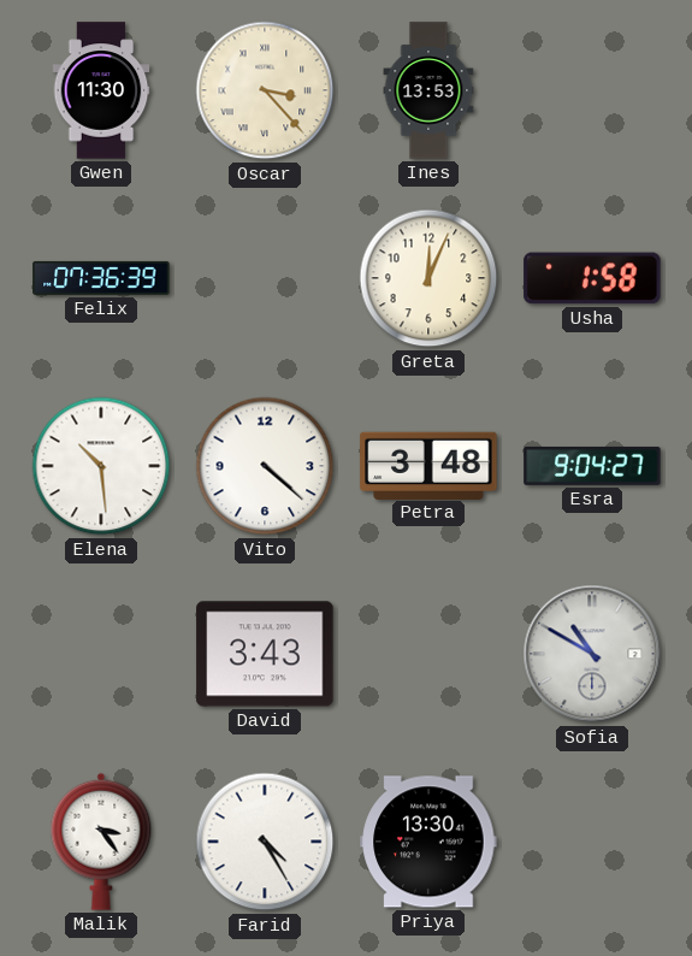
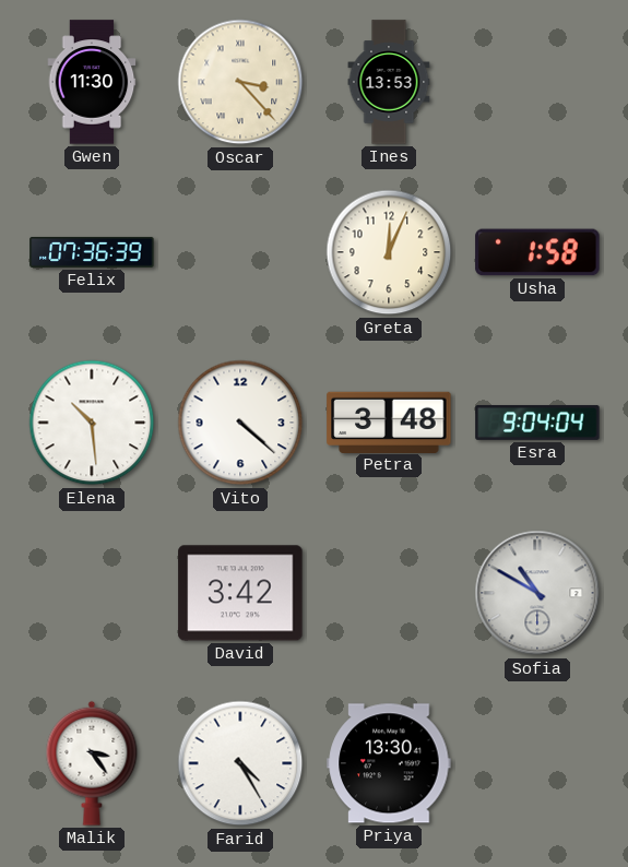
Esra: 9:04:27 -> 9:04:04
David: 3:43 -> 3:42
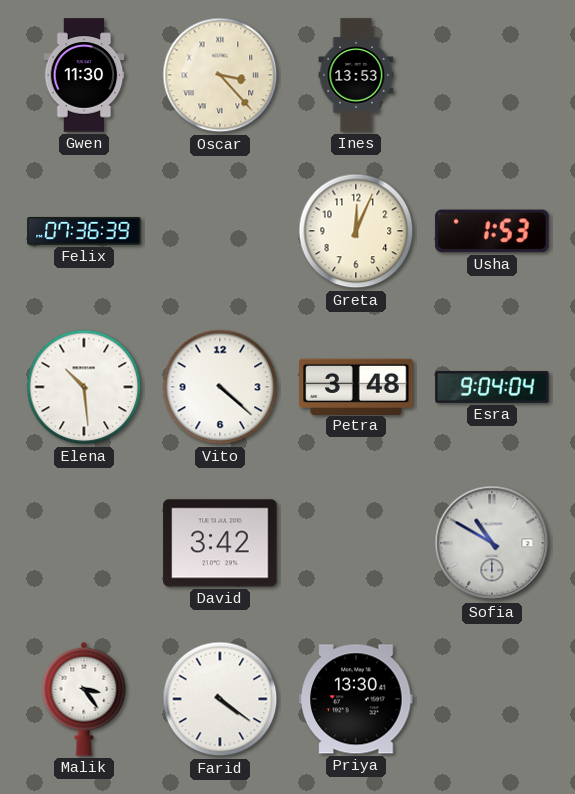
Usha: 1:58 -> 1:53
Farid: 4:25 -> 4:21
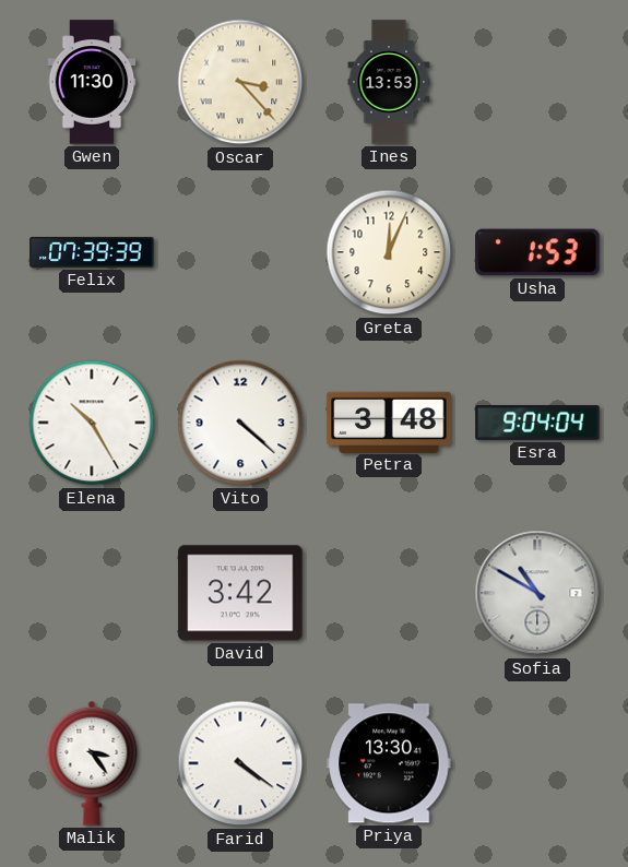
Felix: 07:36 -> 07:39
Elena: 10:29 -> 10:25
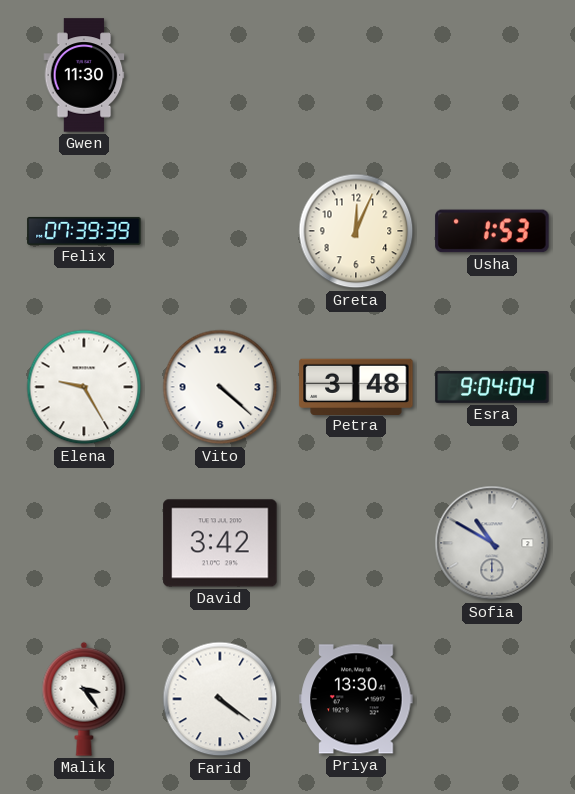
Oscar: 3:23 -> none
Ines: 13:53 -> none
Elena: 10:25 -> 9:25
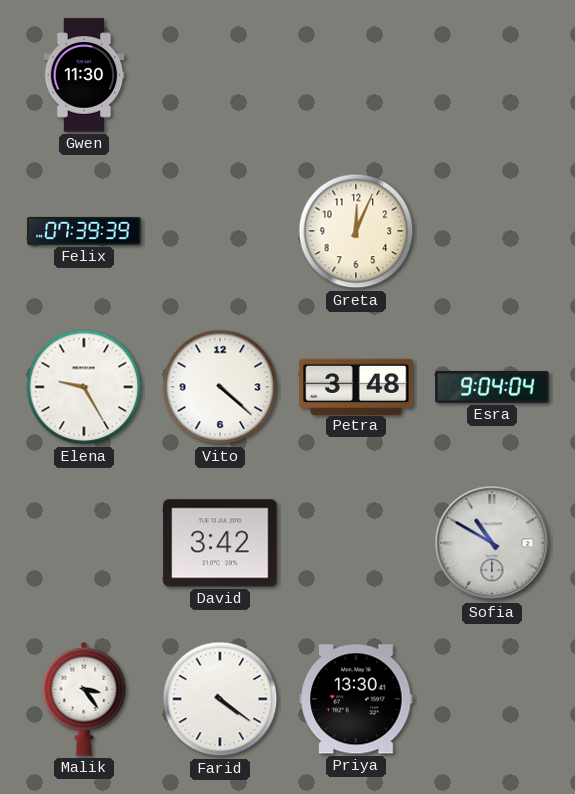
Usha: 1:53 -> none
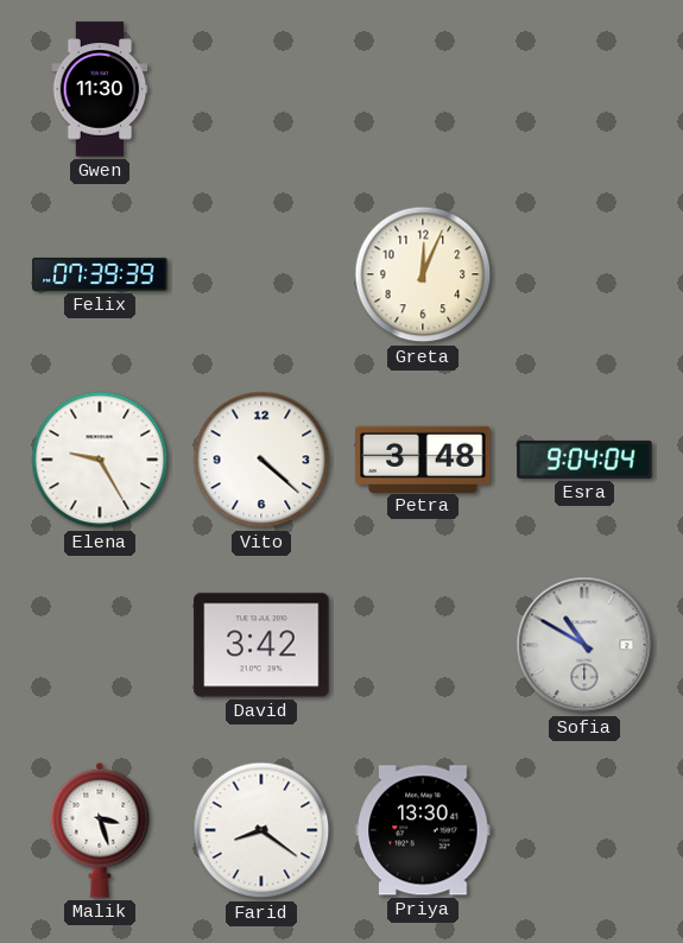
Malik: 3:24 -> 3:27
Farid: 4:21 -> 8:21
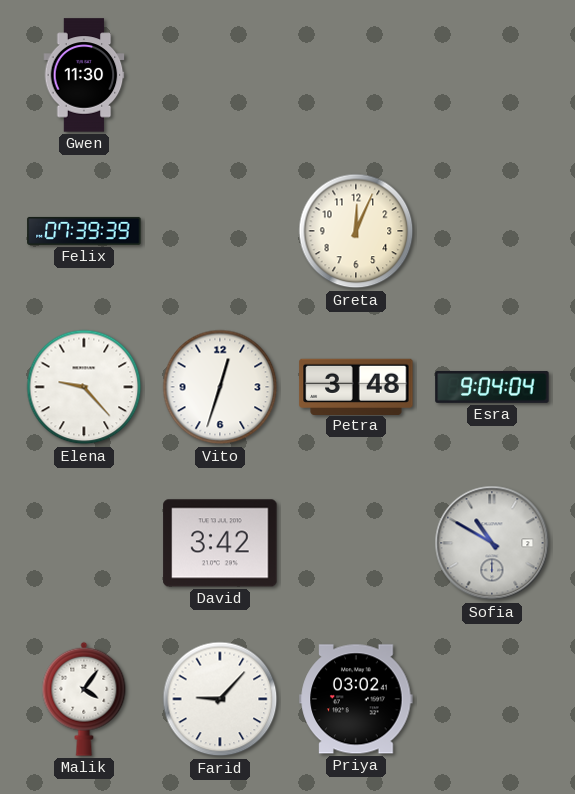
Elena: 9:25 -> 9:23
Vito: 4:22 -> 12:33
Malik: 3:27 -> 4:06
Farid: 8:21 -> 9:07
Priya: 13:30 -> 03:02
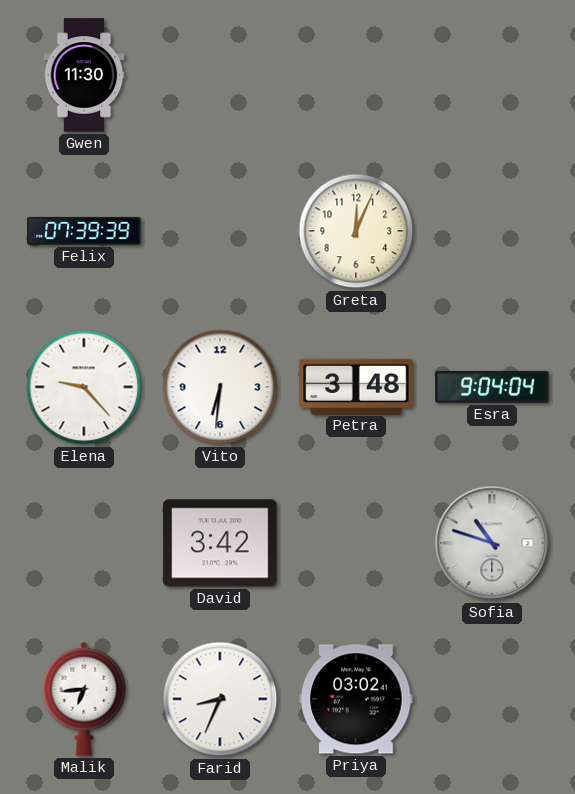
Vito: 12:33 -> 6:31
Sofia: 10:50 -> 10:48
Malik: 4:06 -> 6:44
Farid: 9:07 -> 8:34
